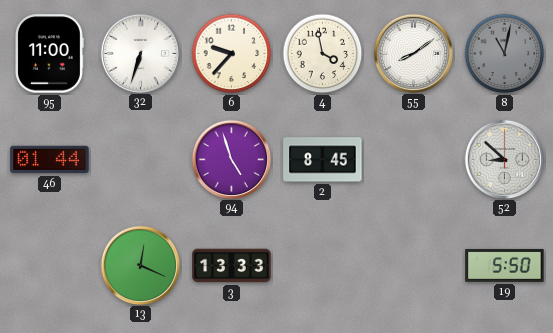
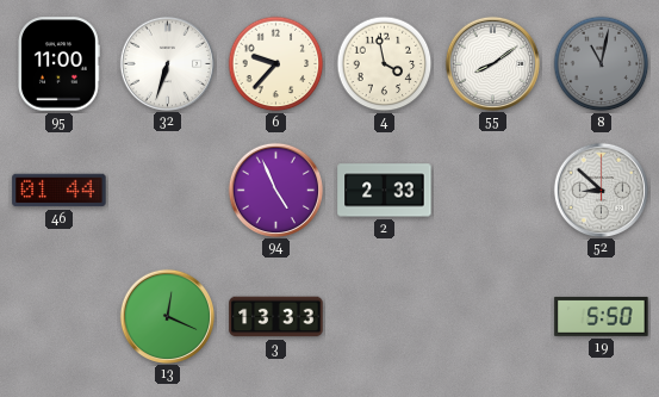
94: 4:57 -> 4:56
2: 8:45 -> 2:33
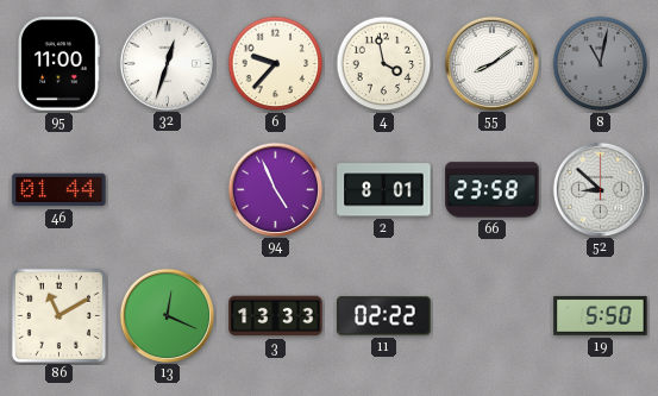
32: 6:33 -> 12:33
2: 2:33 -> 8:01
66: none -> 23:58
86: none -> 11:10
11: none -> 02:22
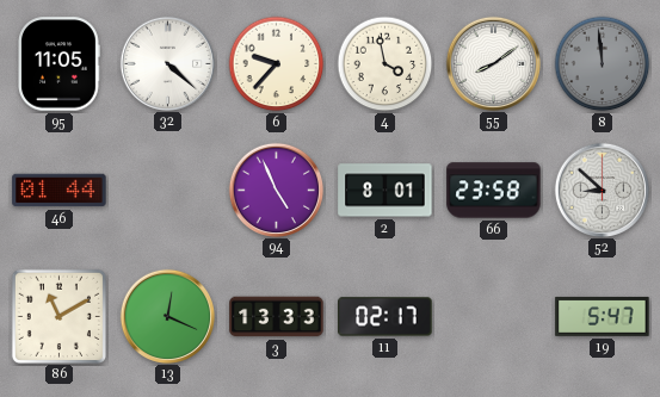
95: 11:00 -> 11:05
32: 12:33 -> 4:22
8: 11:02 -> 11:59
11: 02:22 -> 02:17
19: 5:50 -> 5:47
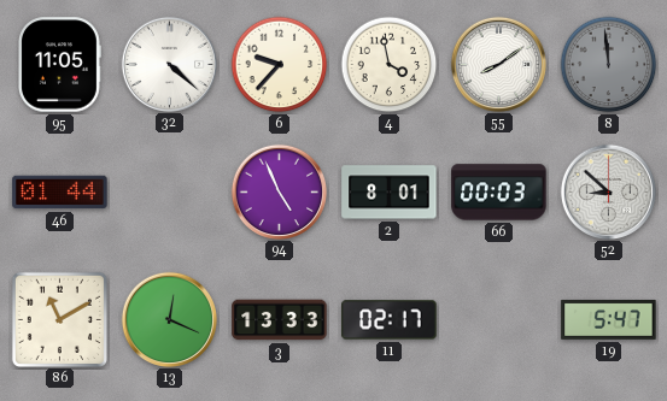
66: 23:58 -> 00:03
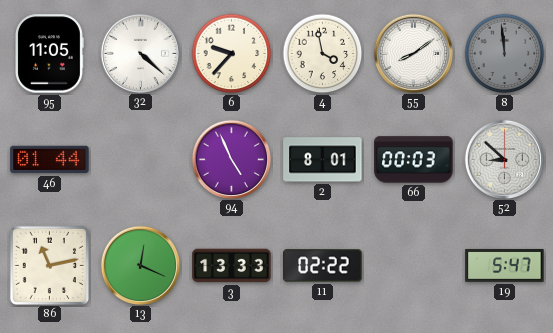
86: 11:10 -> 11:13
11: 02:17 -> 02:22
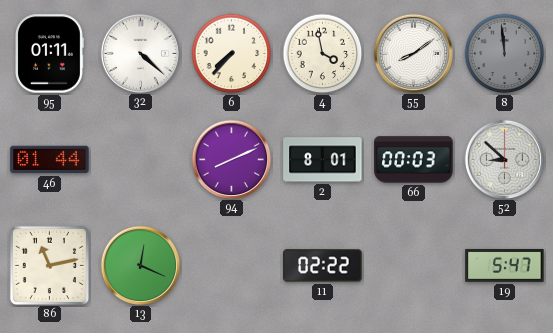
95: 11:05 -> 01:11
6: 9:37 -> 7:37
94: 4:56 -> 8:11
3: 13:33 -> none
